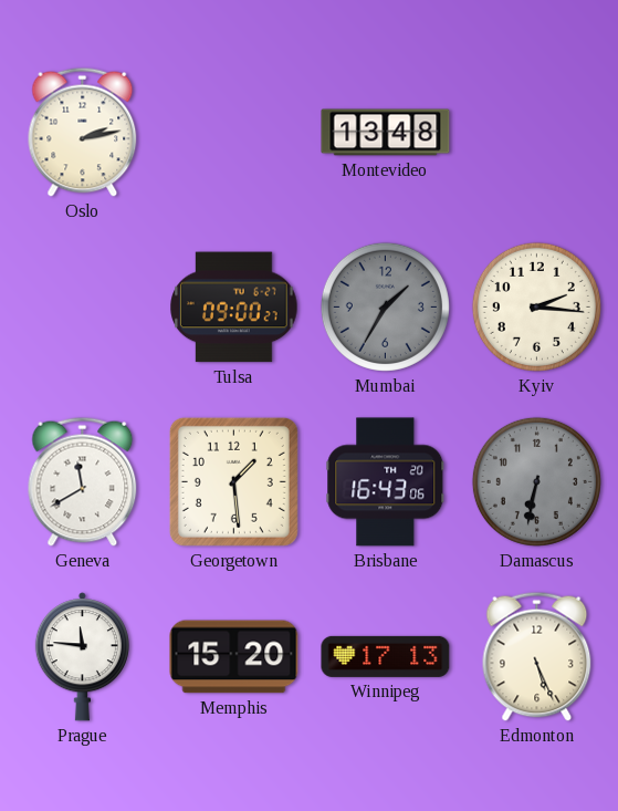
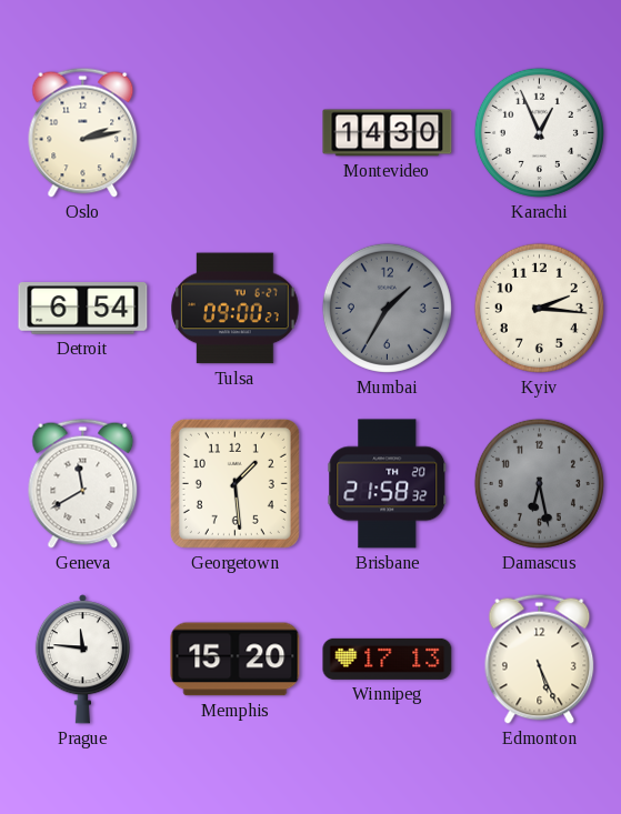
Montevideo: 13:48 -> 14:30
Karachi: none -> 12:56
Detroit: none -> 6:54
Brisbane: 16:43 -> 21:58
Damascus: 6:32 -> 6:28
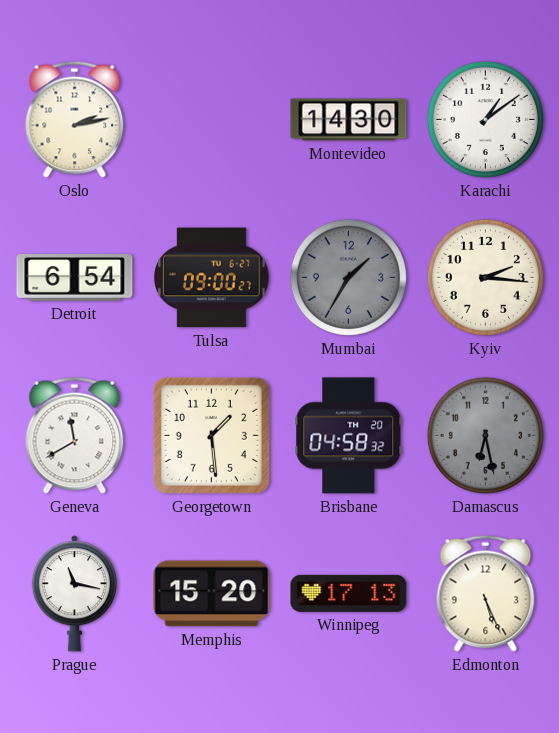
Karachi: 12:56 -> 1:09
Brisbane: 21:58 -> 04:58
Prague: 11:46 -> 11:17
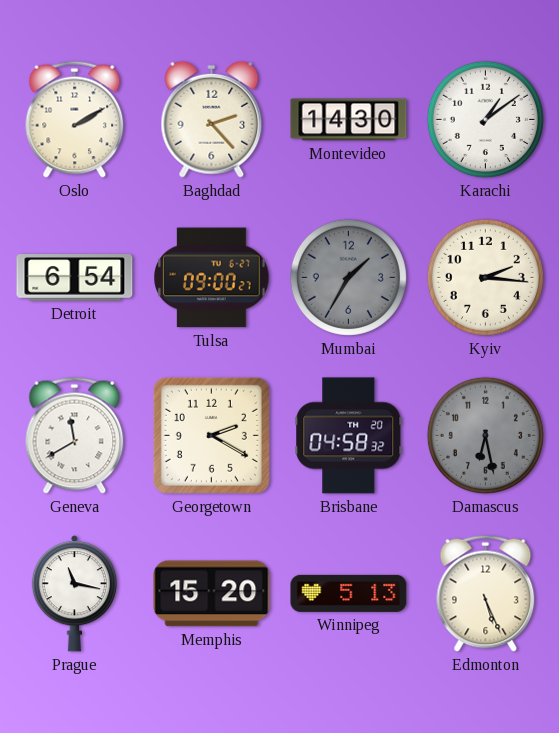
Oslo: 2:13 -> 2:10
Baghdad: none -> 2:23
Georgetown: 1:29 -> 2:20
Winnipeg: 17:13 -> 5:13
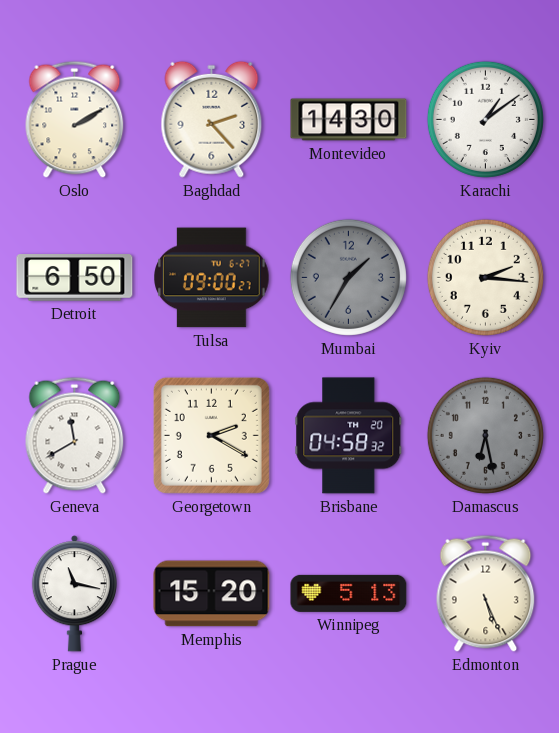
Detroit: 6:54 -> 6:50
